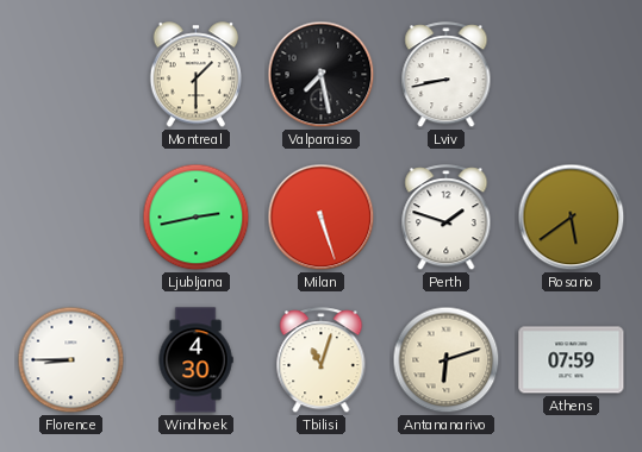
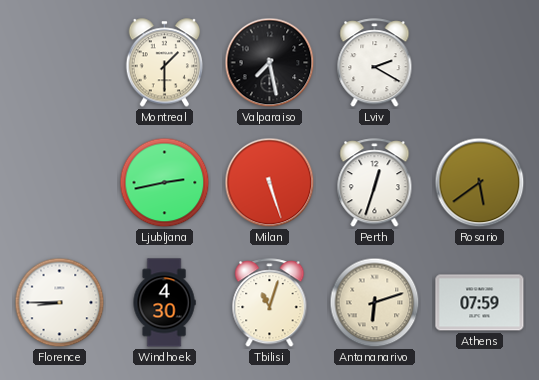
Lviv: 8:43 -> 2:20
Perth: 1:48 -> 12:33
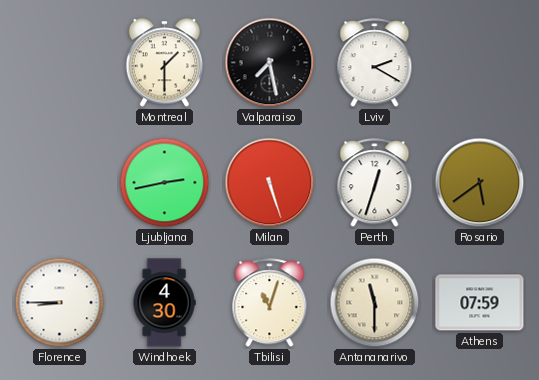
Antananarivo: 6:12 -> 11:30
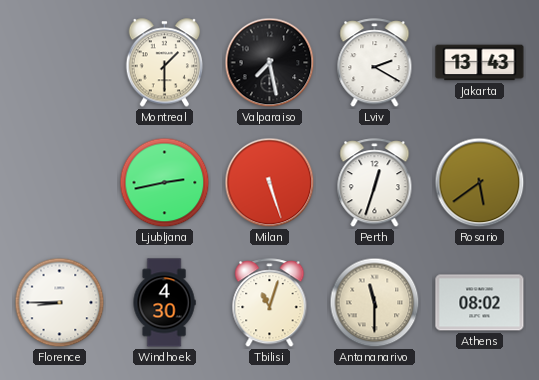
Jakarta: none -> 13:43
Athens: 07:59 -> 08:02
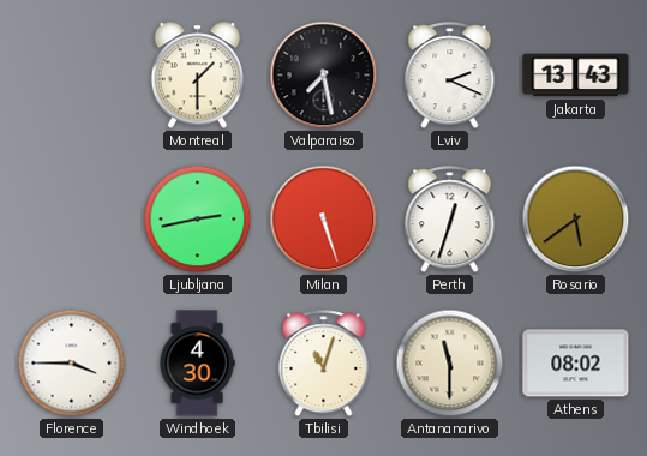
Lviv: 2:20 -> 2:19
Florence: 8:45 -> 3:45
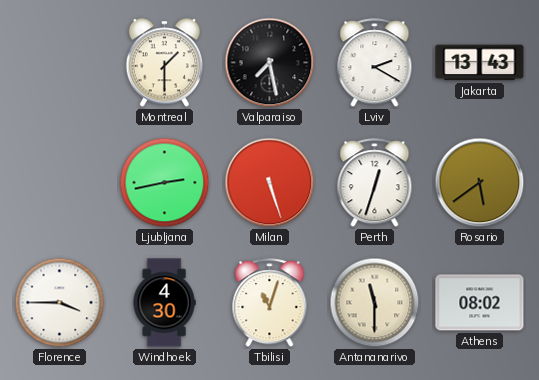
Lviv: 2:19 -> 2:20
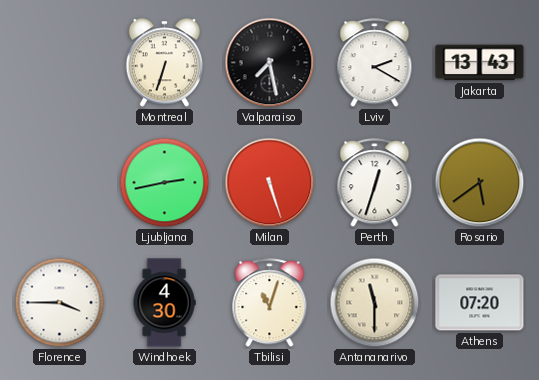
Montreal: 1:30 -> 6:33
Athens: 08:02 -> 07:20
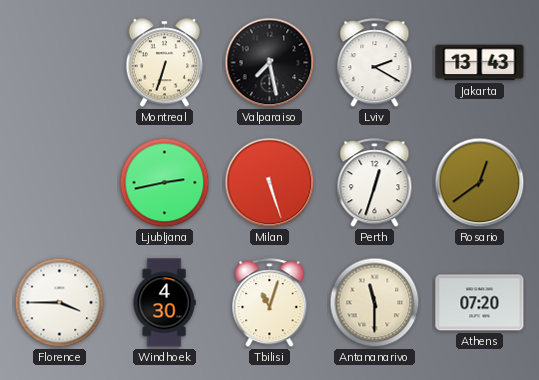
Rosario: 5:39 -> 12:39
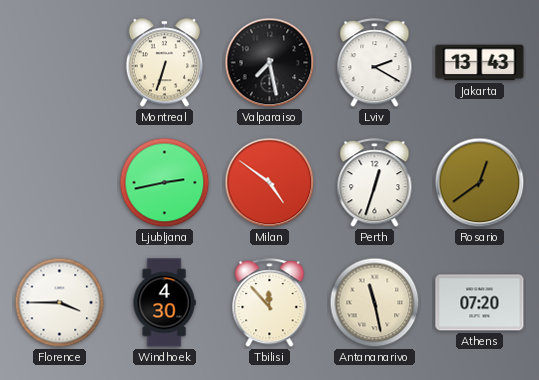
Milan: 5:27 -> 4:51
Tbilisi: 11:03 -> 11:53
Antananarivo: 11:30 -> 11:28
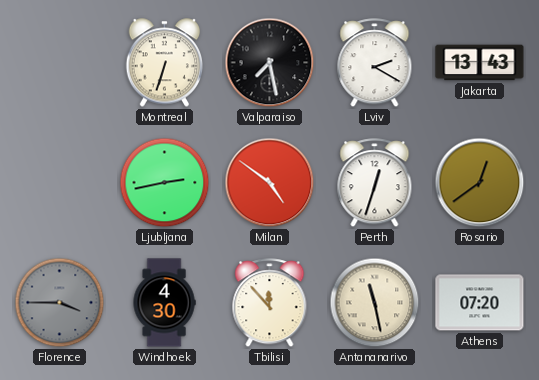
Florence dial: white -> grey
